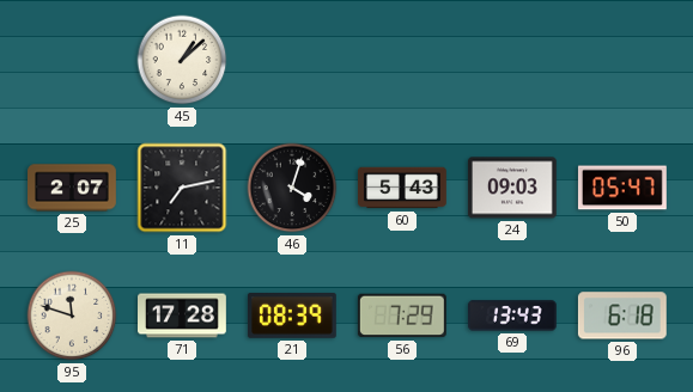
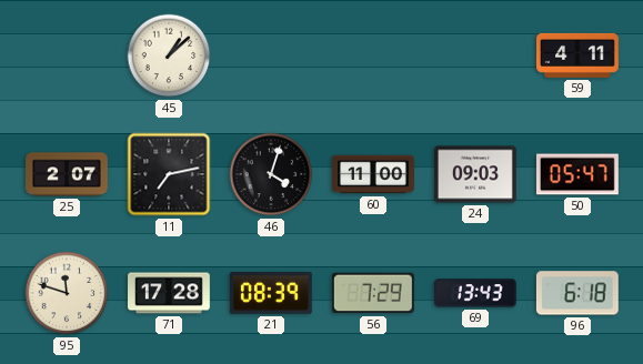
59: none -> 4:11
60: 5:43 -> 11:00
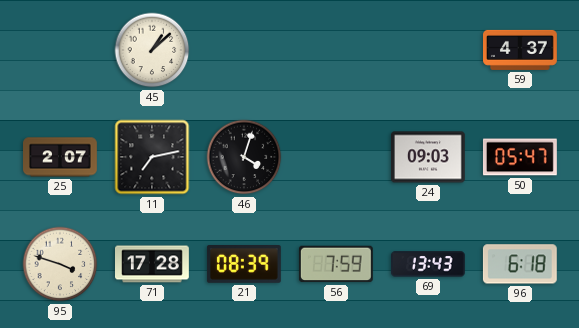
59: 4:11 -> 4:37
60: 11:00 -> none
95: 11:48 -> 3:48
56: 7:29 -> 7:59
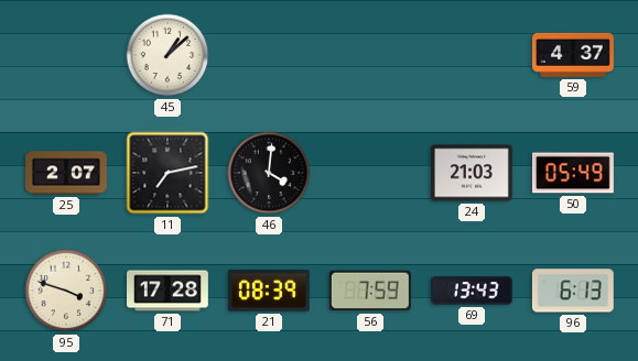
46: 4:03 -> 4:01
24: 09:03 -> 21:03
50: 05:47 -> 05:49
96: 6:18 -> 6:13
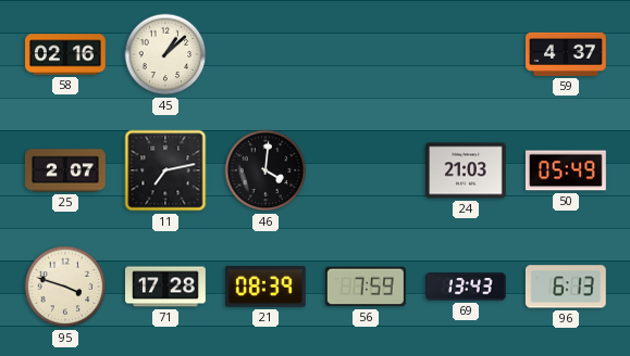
58: none -> 02:16
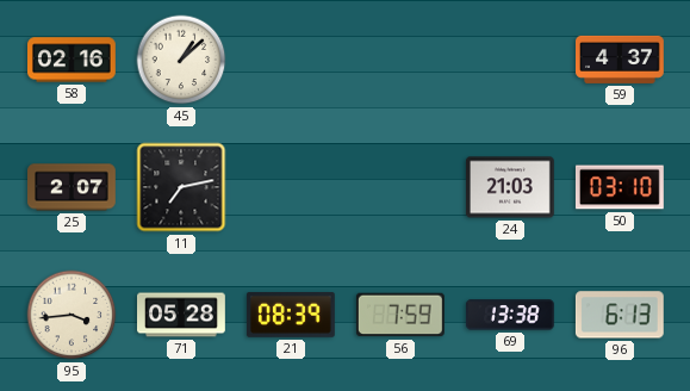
46: 4:01 -> none
50: 05:49 -> 03:10
95: 3:48 -> 3:44
71: 17:28 -> 05:28
69: 13:43 -> 13:38
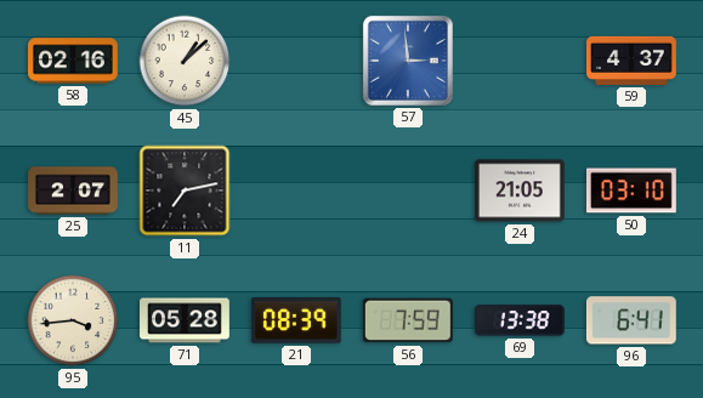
57: none -> 2:59
24: 21:03 -> 21:05
96: 6:13 -> 6:41
